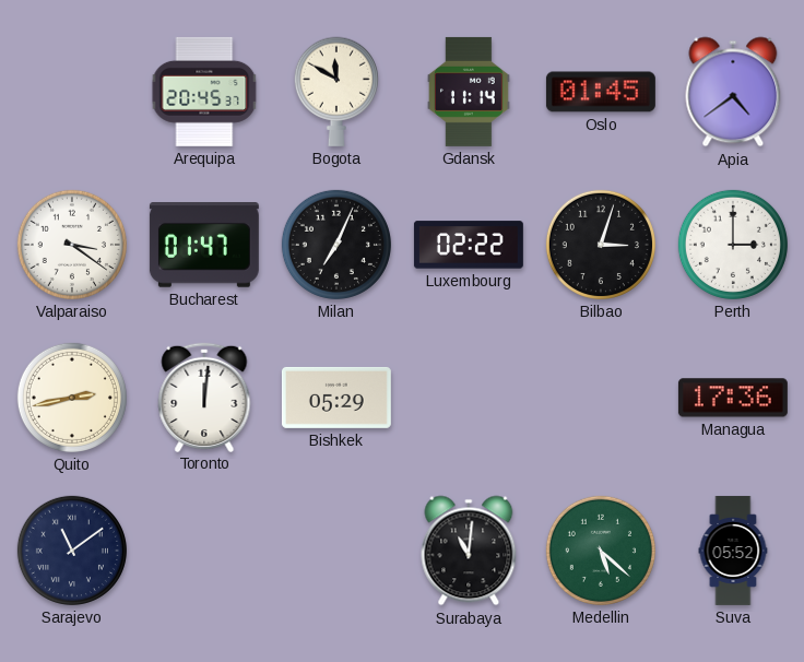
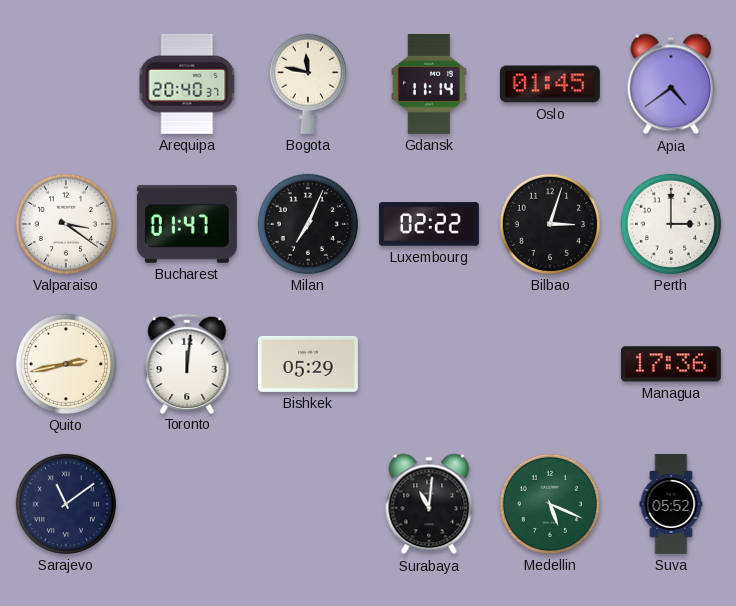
Arequipa: 20:45 -> 20:40
Bogota: 11:50 -> 11:47
Medellin: 5:22 -> 5:19
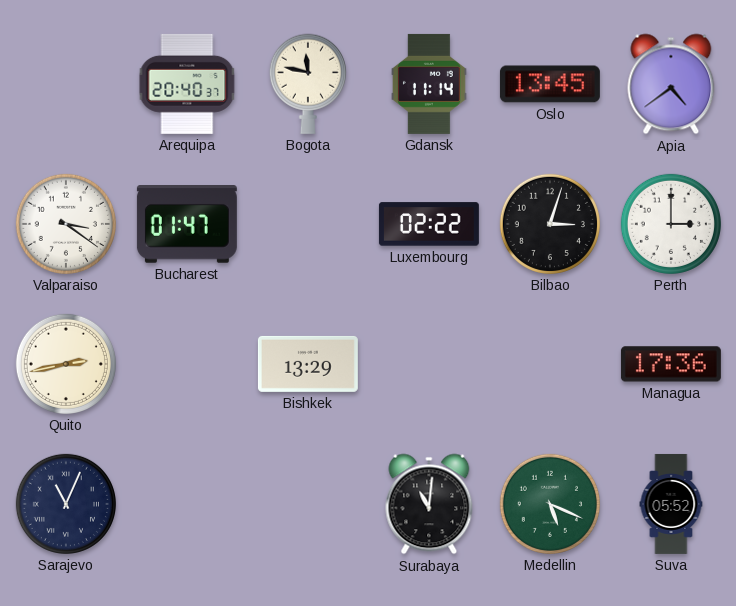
Oslo: 01:45 -> 13:45
Milan: 7:04 -> none
Toronto: 12:01 -> none
Bishkek: 05:29 -> 13:29
Sarajevo: 11:09 -> 11:04
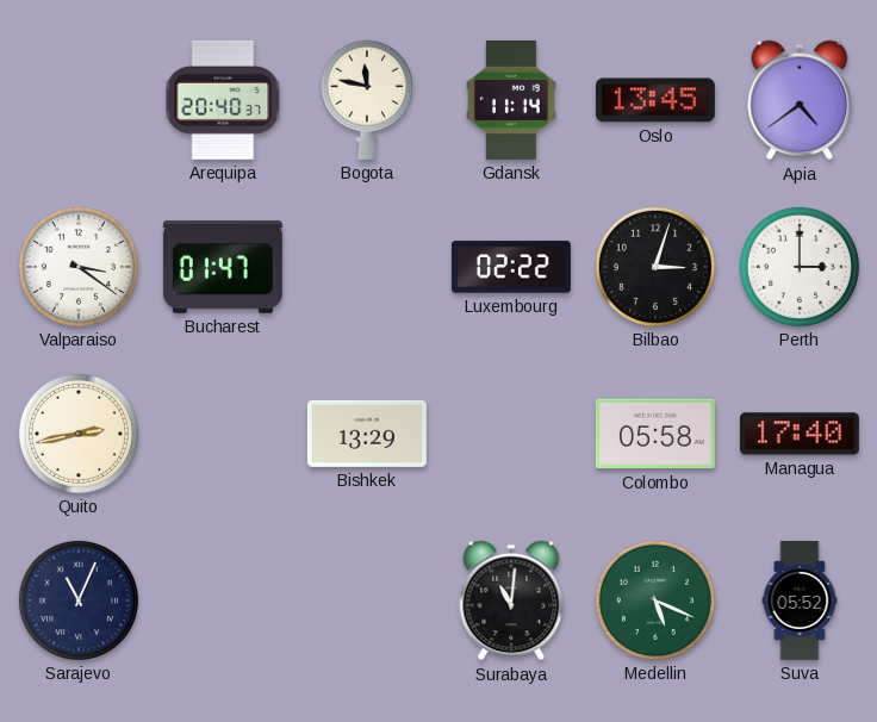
Colombo: none -> 05:58
Managua: 17:36 -> 17:40
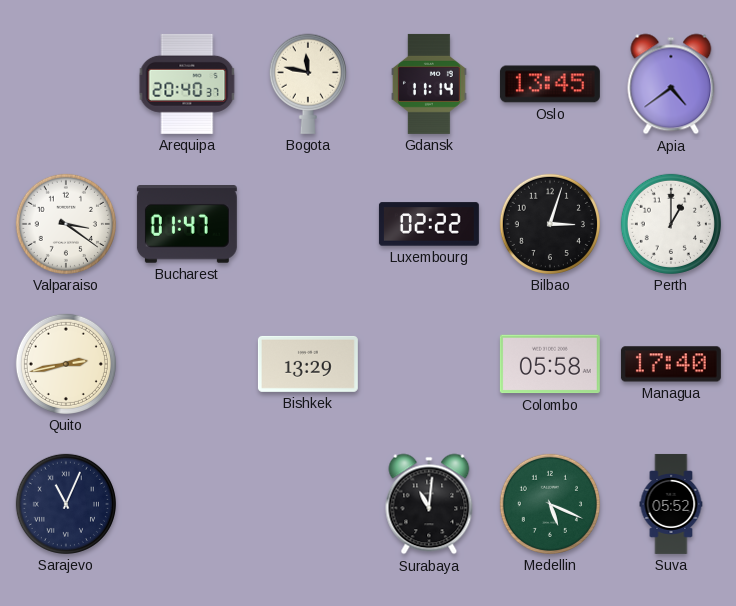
Perth: 3:00 -> 1:00
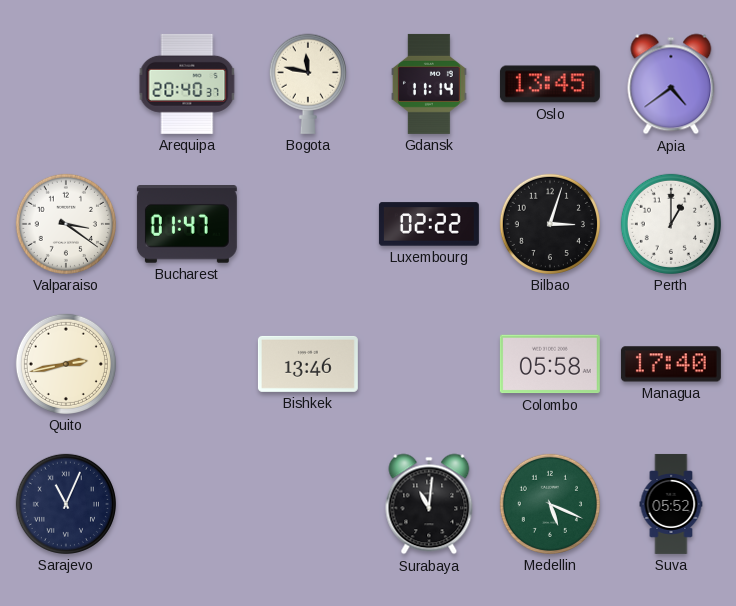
Bishkek: 13:29 -> 13:46
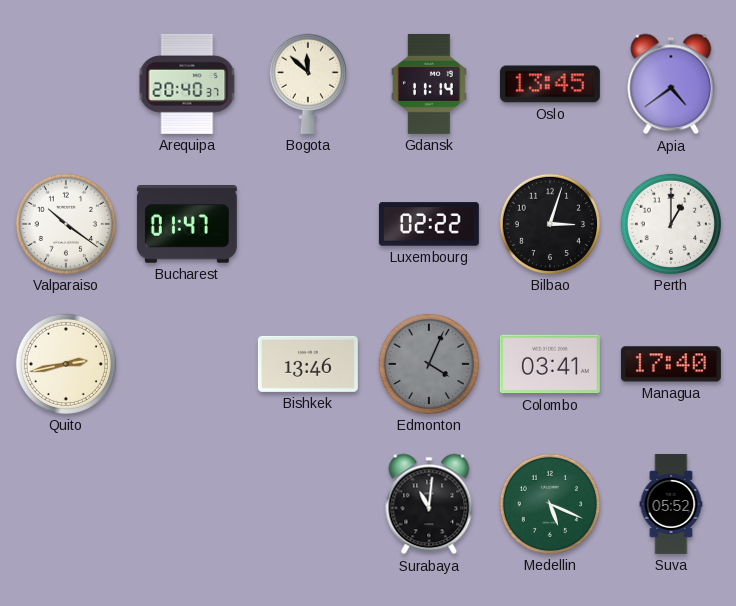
Bogota: 11:47 -> 11:52
Valparaiso: 3:21 -> 10:21
Edmonton: none -> 4:04
Colombo: 05:58 -> 03:41
Sarajevo: 11:04 -> none
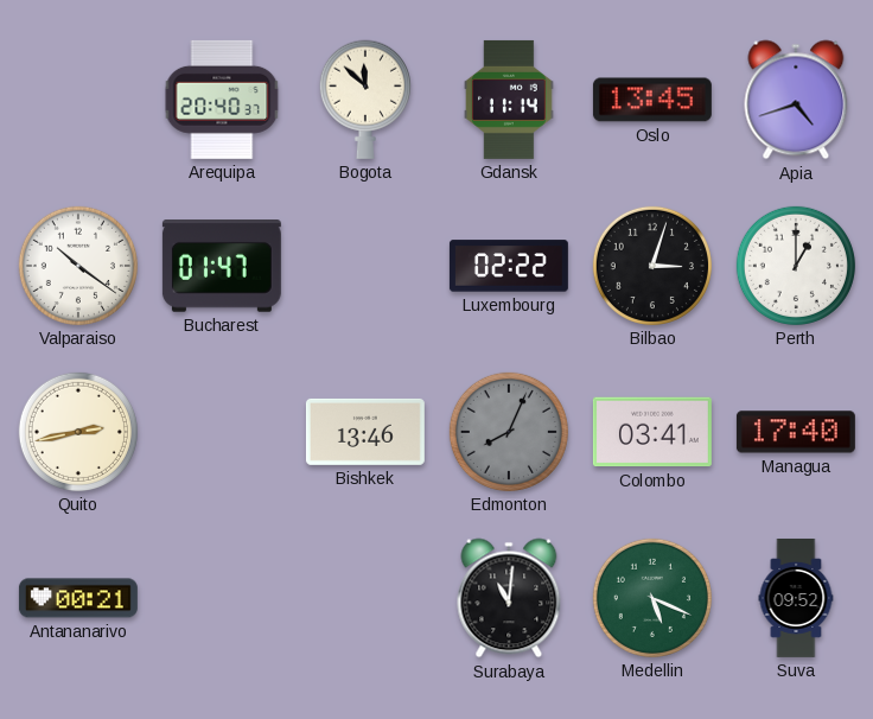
Apia: 4:39 -> 4:42
Edmonton: 4:04 -> 8:04
Antananarivo: none -> 00:21
Suva: 05:52 -> 09:52
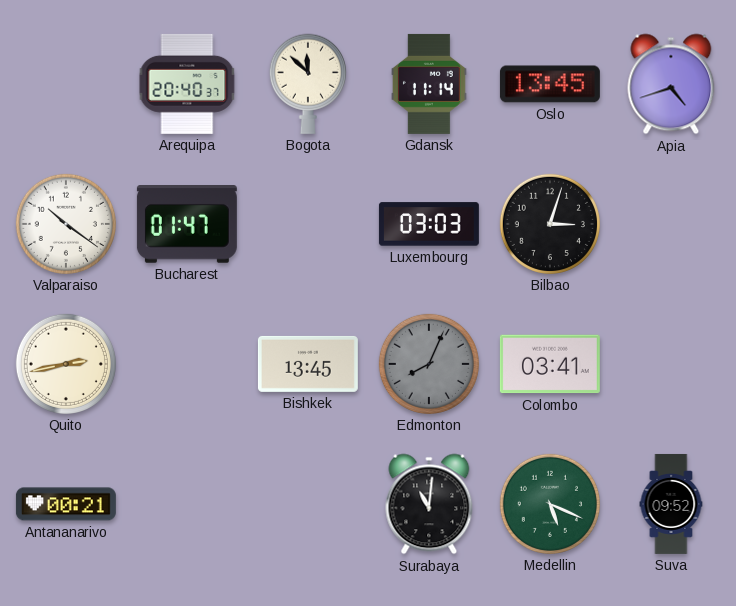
Luxembourg: 02:22 -> 03:03
Perth: 1:00 -> none
Bishkek: 13:46 -> 13:45
Managua: 17:40 -> none
